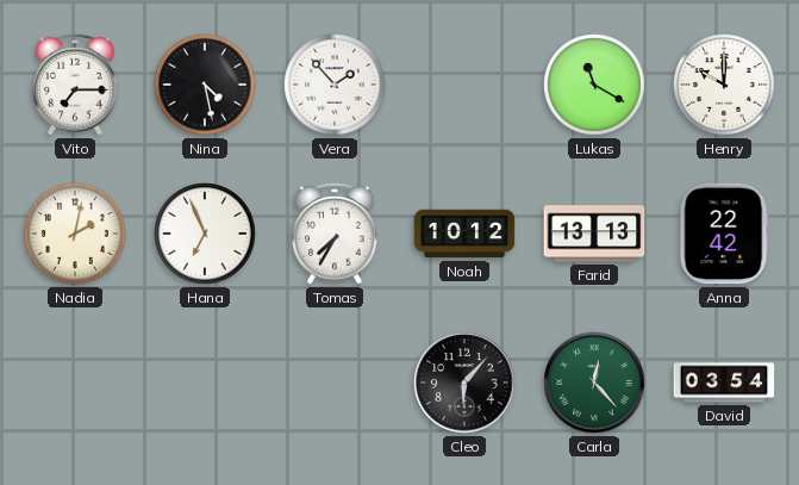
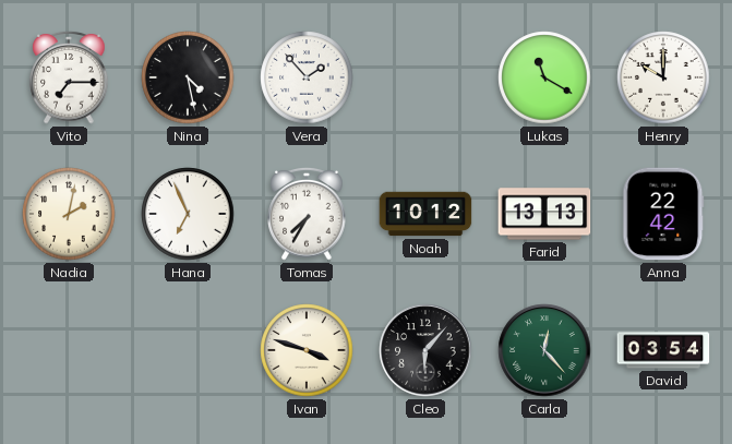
Ivan: none -> 3:48
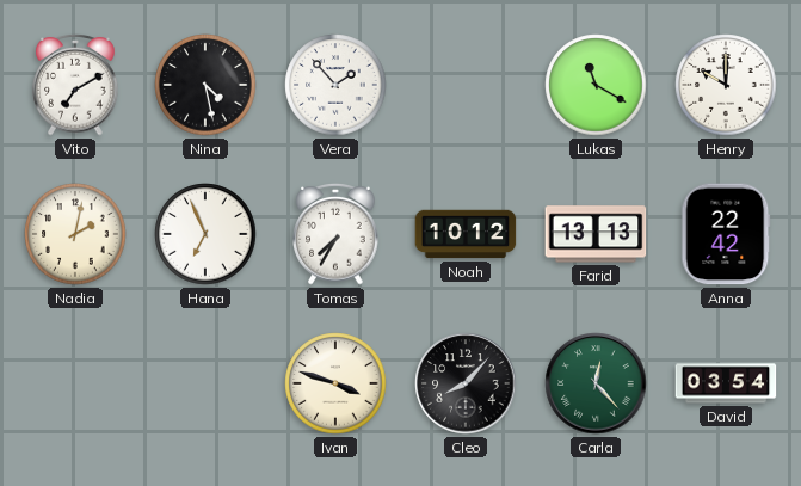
Vito: 7:15 -> 7:10
Cleo: 6:07 -> 8:07
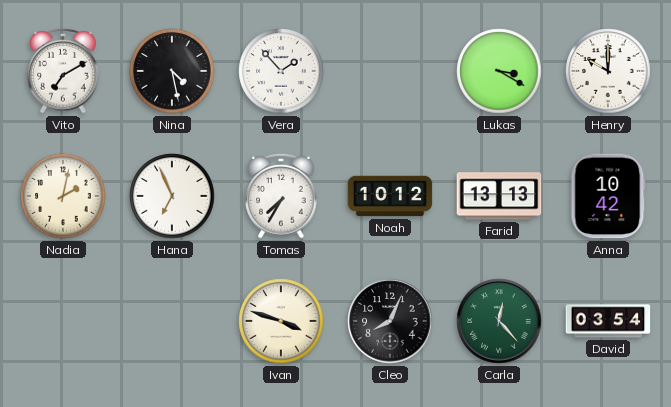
Lukas: 11:20 -> 3:20
Anna: 22:42 -> 10:42
Cleo: 8:07 -> 8:04
